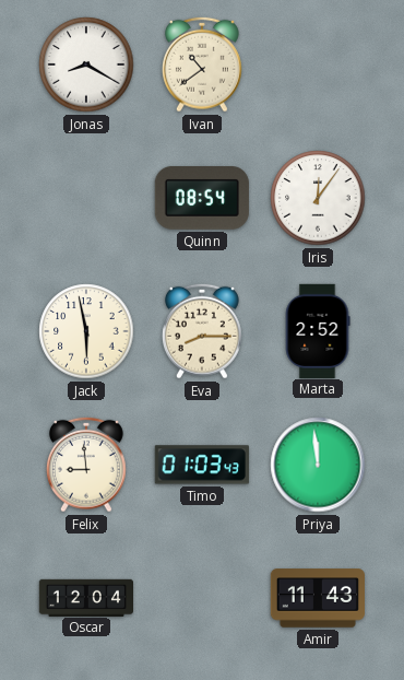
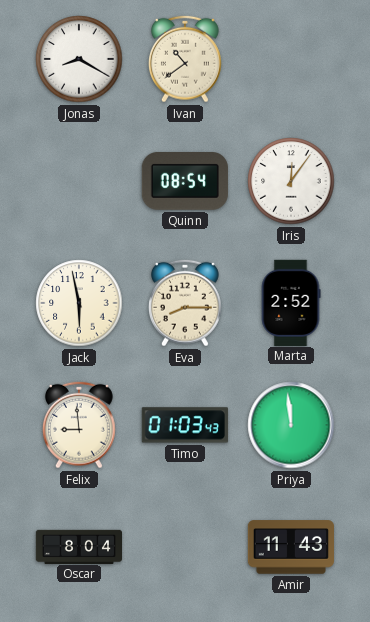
Oscar: 12:04 -> 8:04
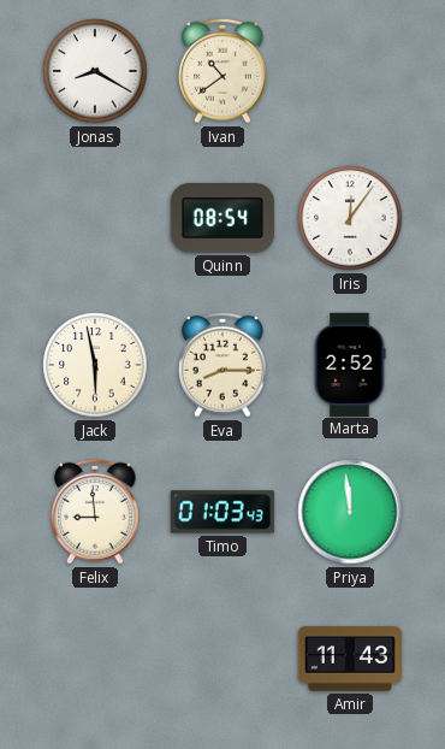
Oscar: 8:04 -> none
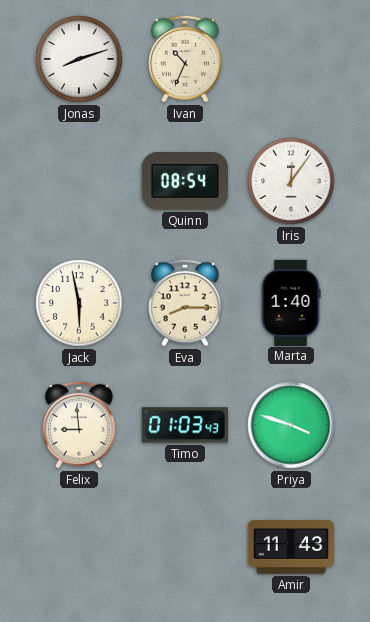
Jonas: 8:20 -> 8:12
Ivan: 10:39 -> 10:34
Marta: 2:52 -> 1:40
Priya: 11:59 -> 3:48
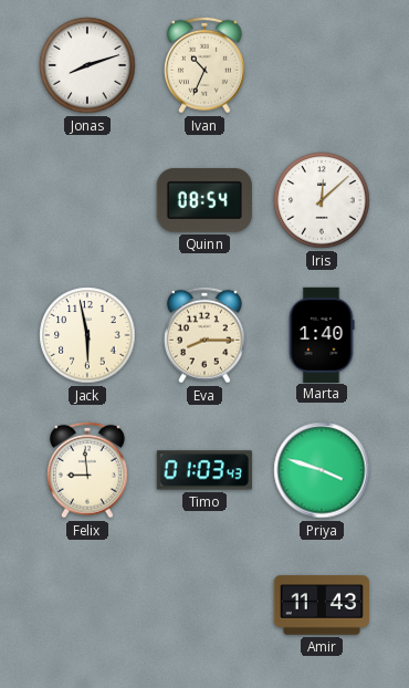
Iris: 12:06 -> 12:08
